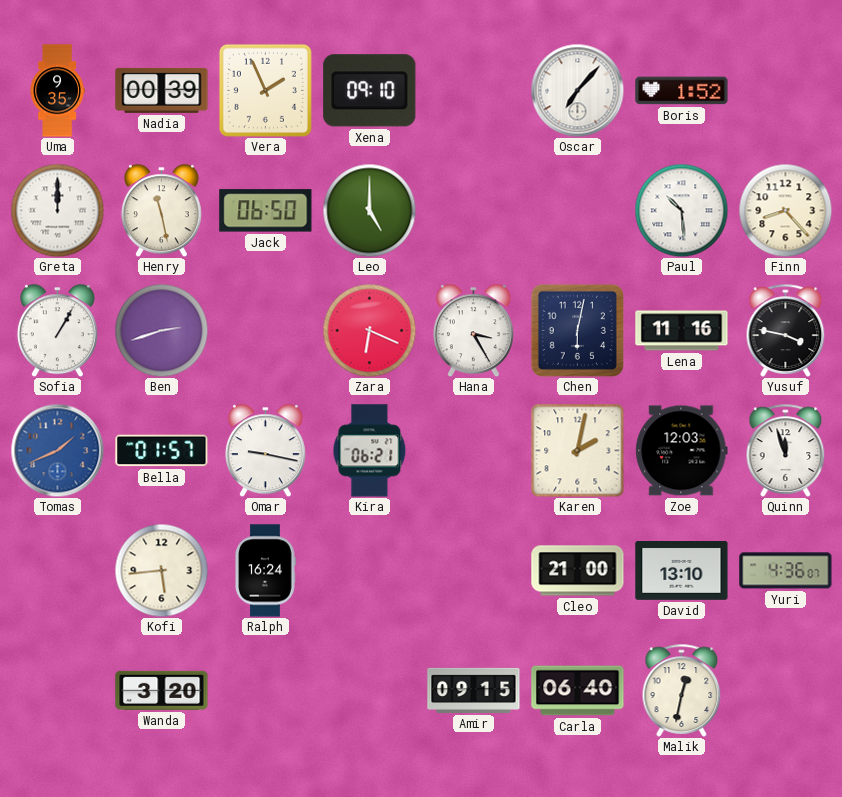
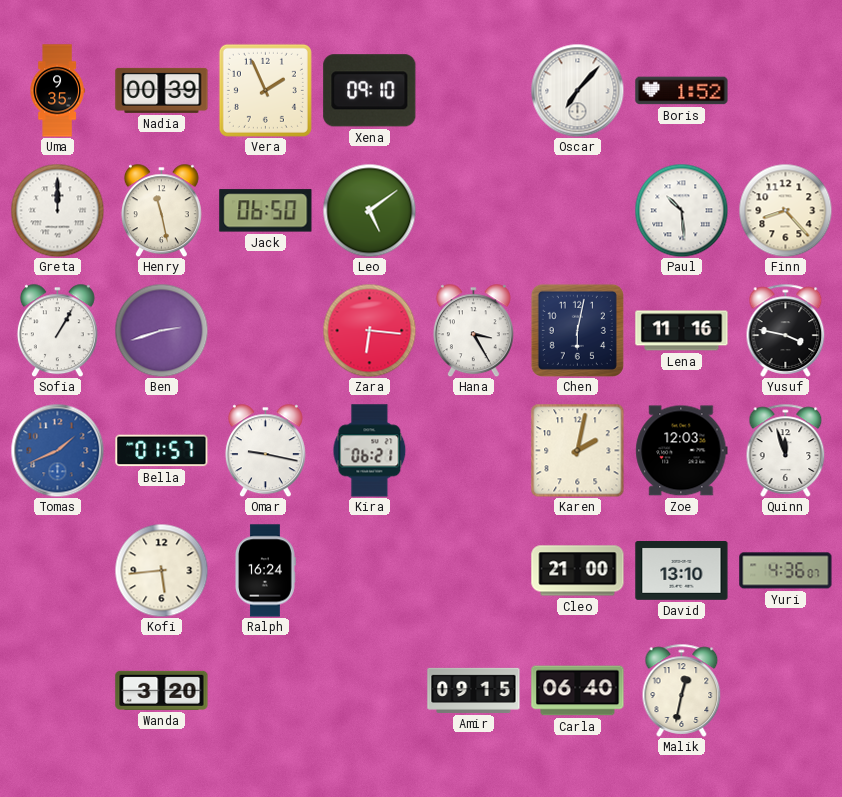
Leo: 5:00 -> 5:09
Zara: 6:19 -> 6:16
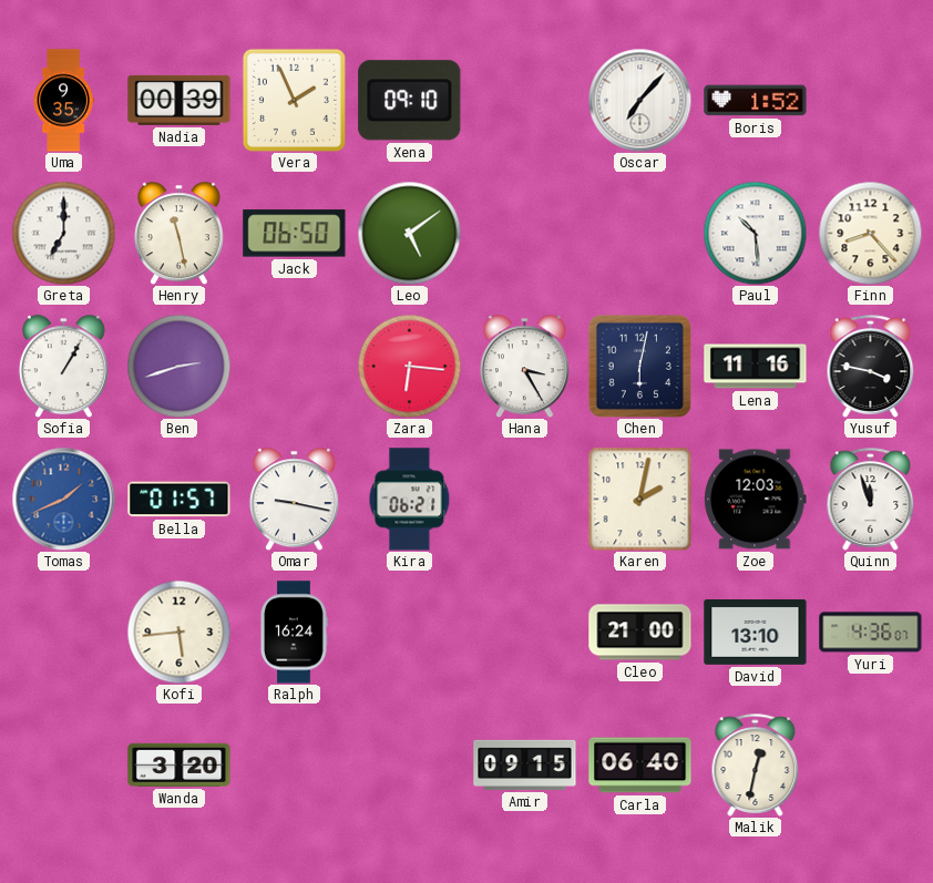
Greta: 12:00 -> 7:00
